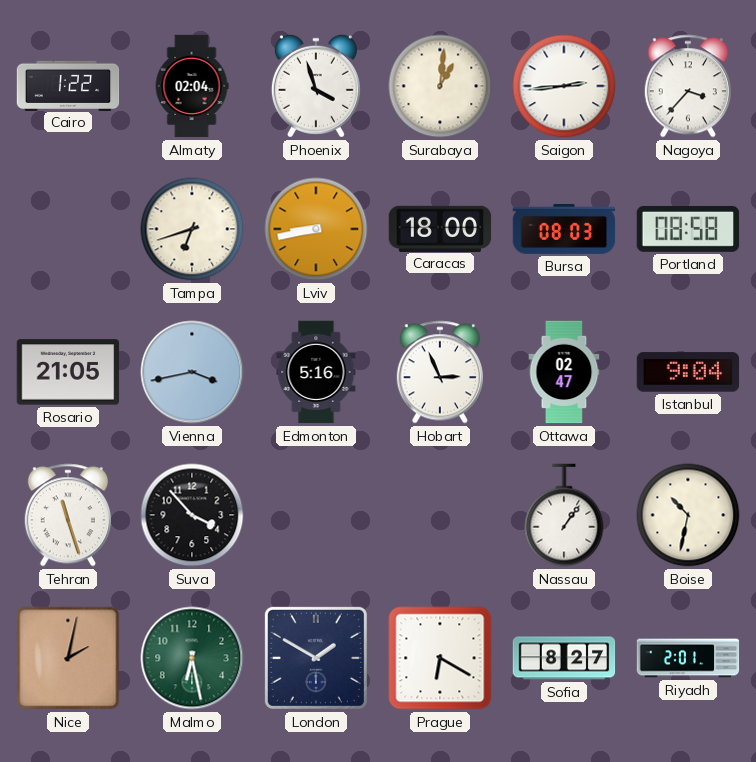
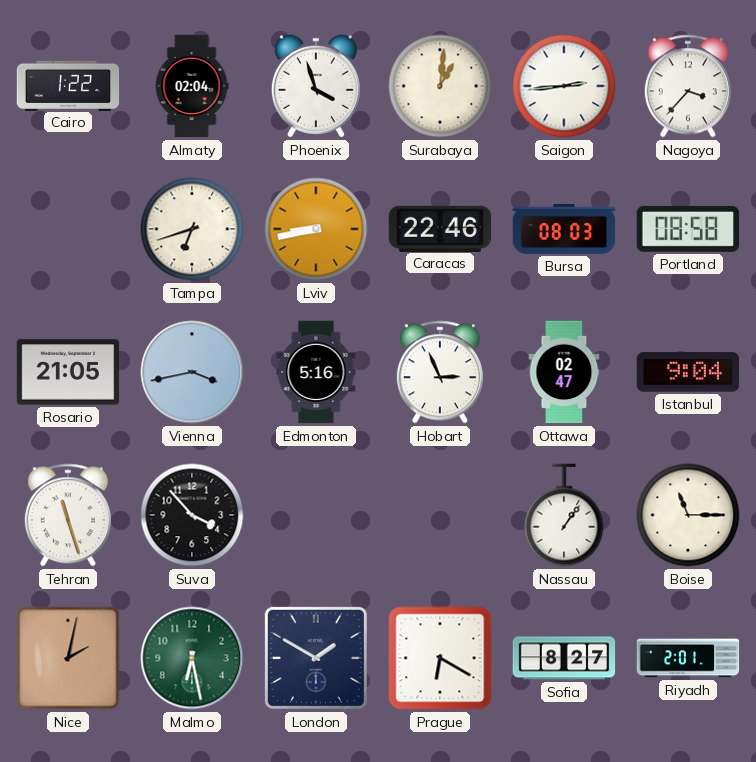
Caracas: 18:00 -> 22:46
Boise: 10:32 -> 11:15
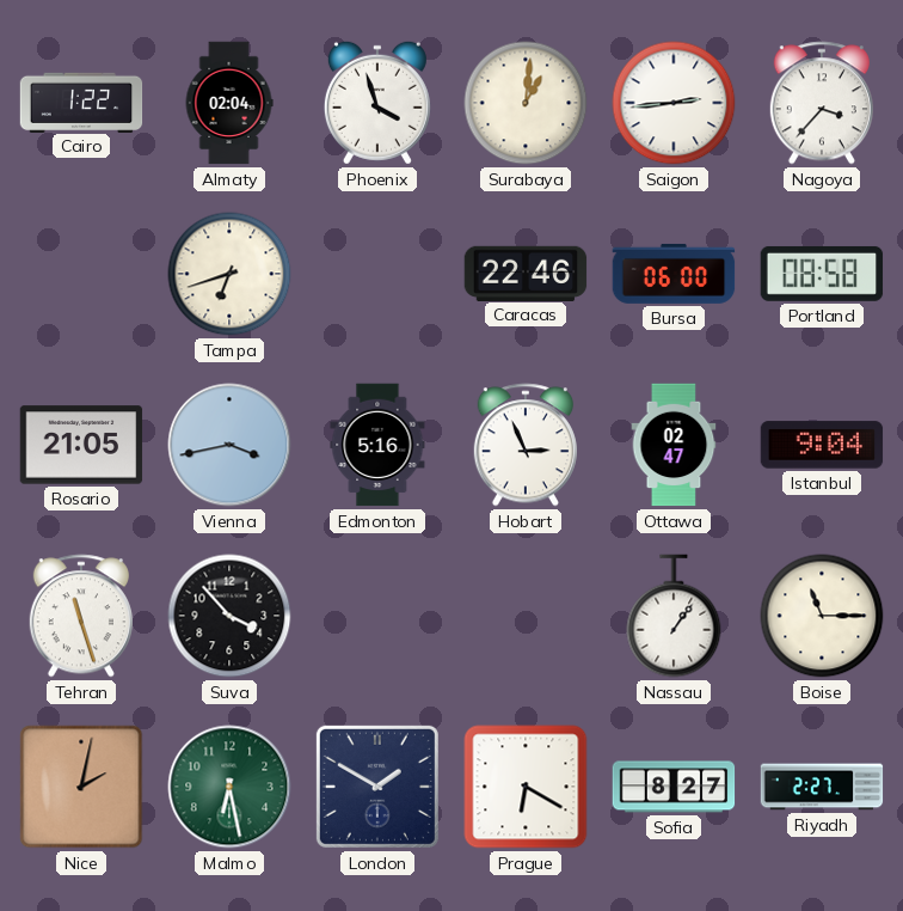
Lviv: 8:43 -> none
Bursa: 08:03 -> 06:00
Riyadh: 2:01 -> 2:27
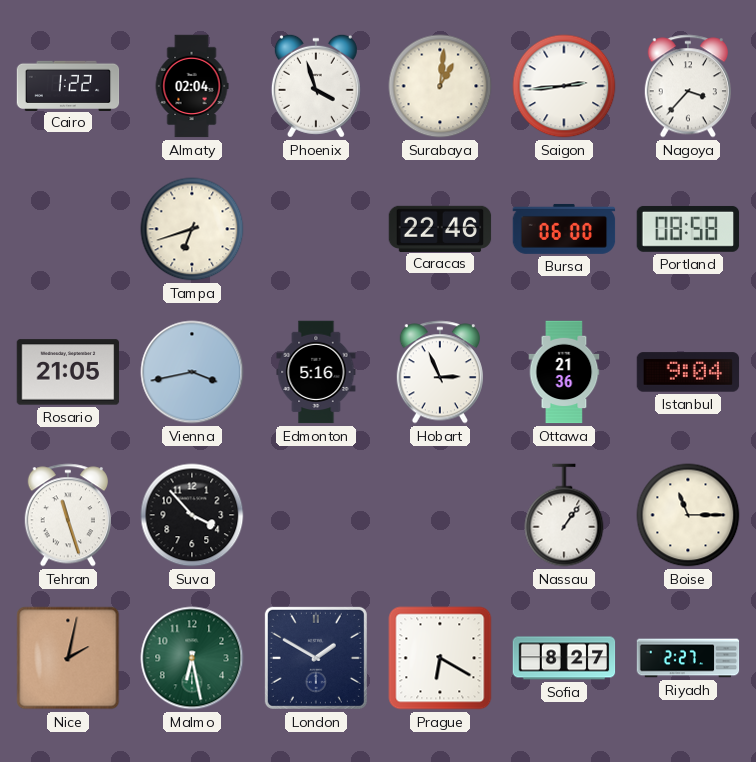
Ottawa: 02:47 -> 21:36
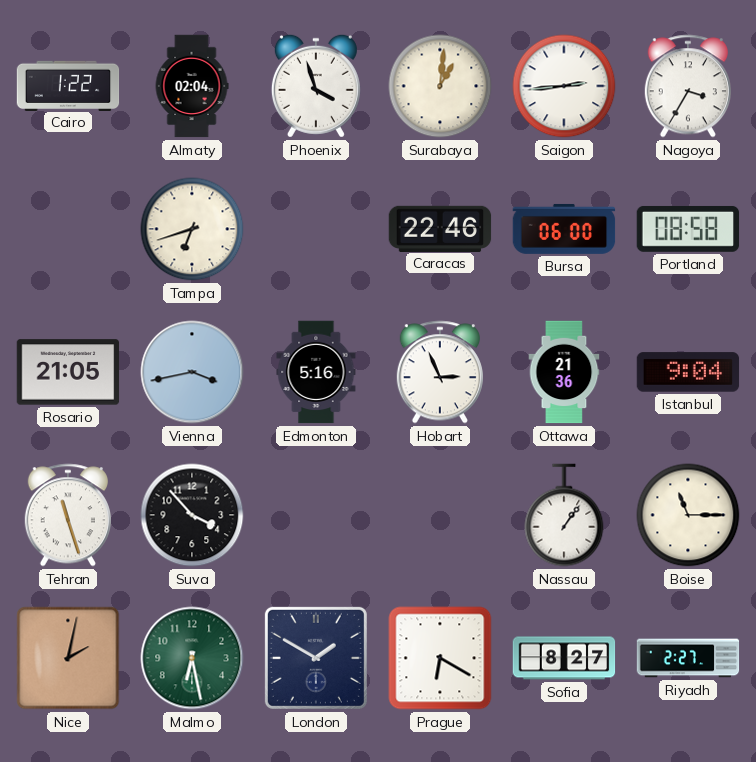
Nagoya: 3:37 -> 3:35
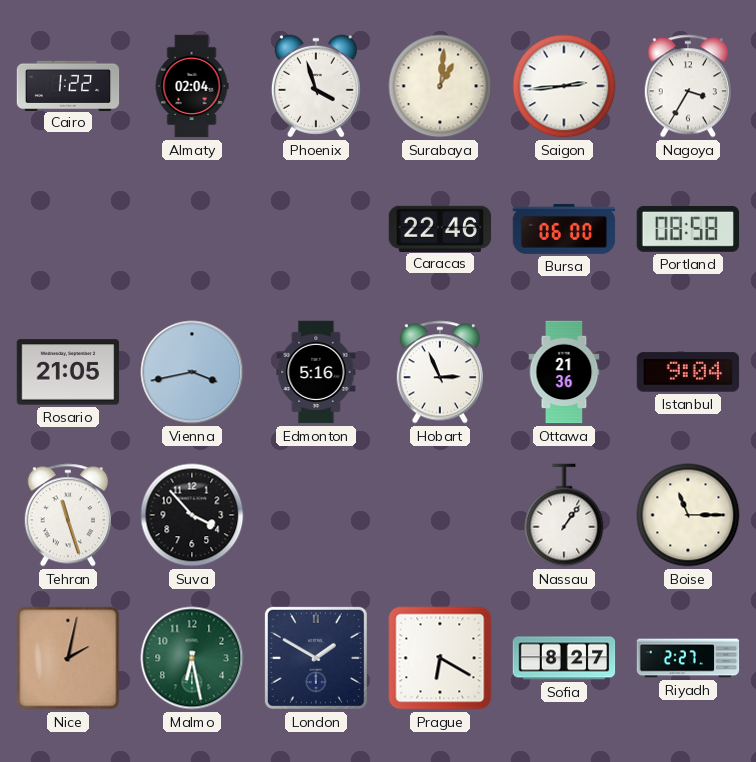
Tampa: 6:42 -> none
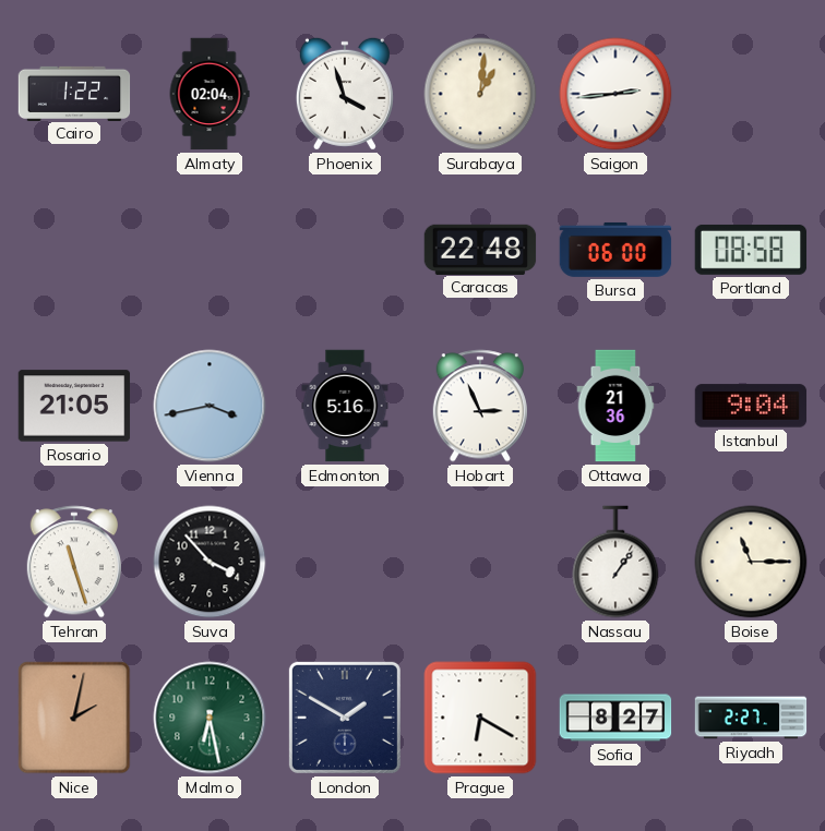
Nagoya: 3:35 -> none
Caracas: 22:46 -> 22:48
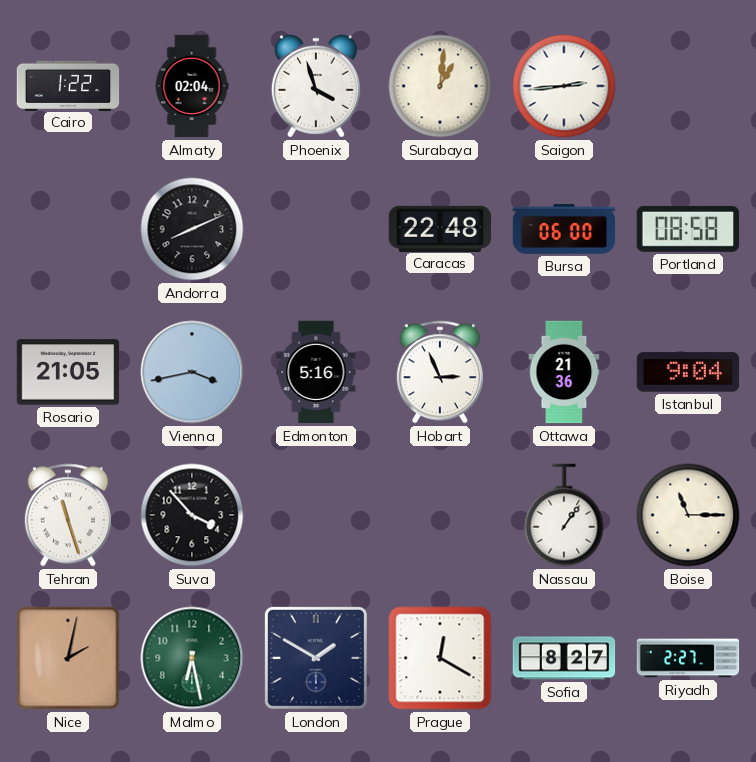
Andorra: none -> 8:11
Prague: 6:20 -> 12:20
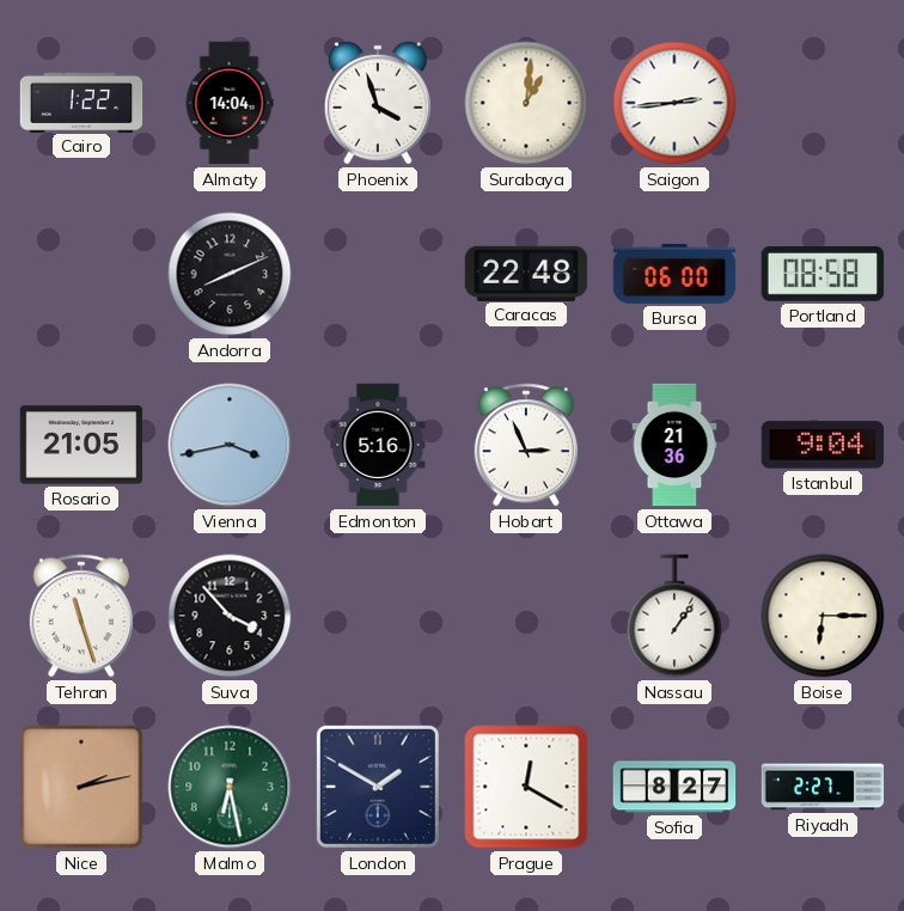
Almaty: 02:04 -> 14:04
Boise: 11:15 -> 6:15
Nice: 2:02 -> 2:13
